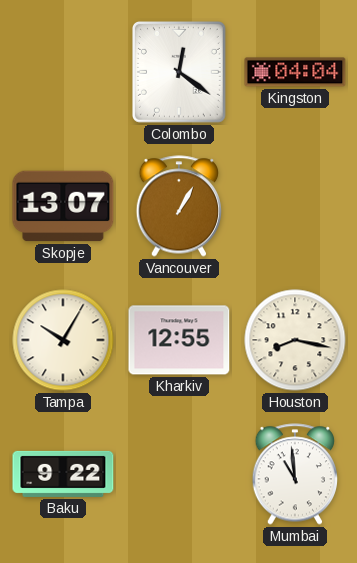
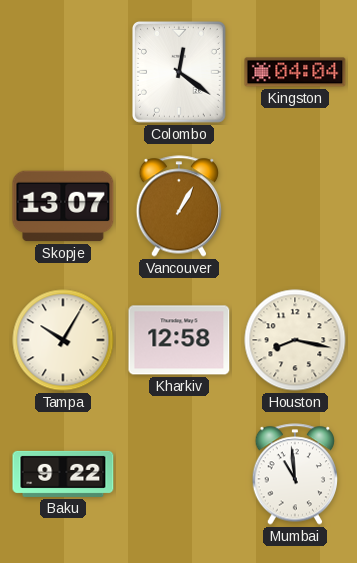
Kharkiv: 12:55 -> 12:58
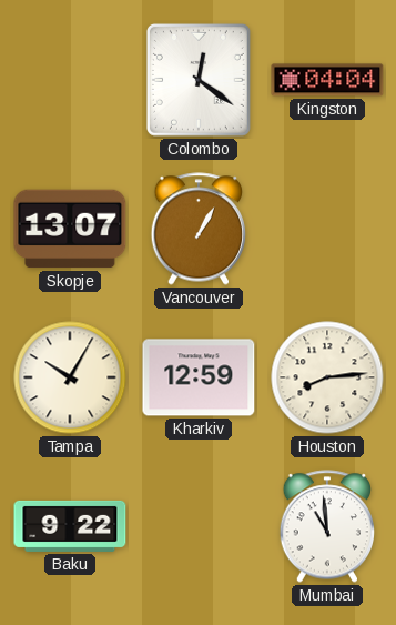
Kharkiv: 12:58 -> 12:59
Houston: 8:17 -> 8:14
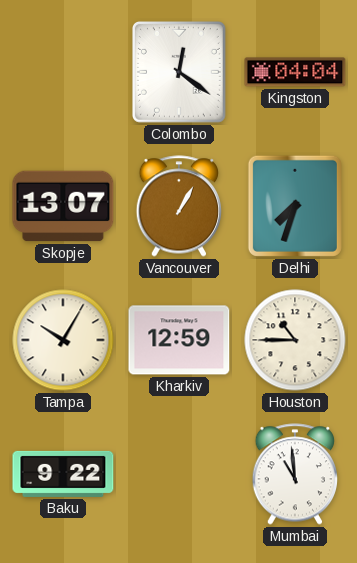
Delhi: none -> 7:33
Houston: 8:14 -> 10:45
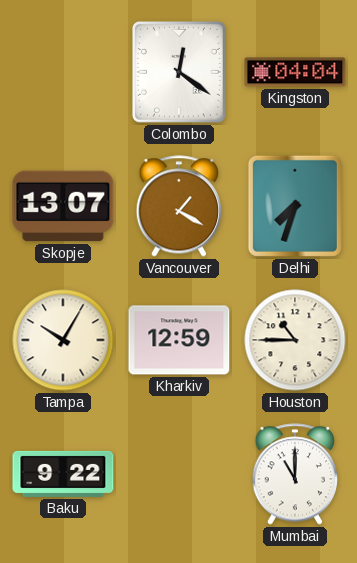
Vancouver: 1:05 -> 1:20
Mumbai: 10:59 -> 11:00
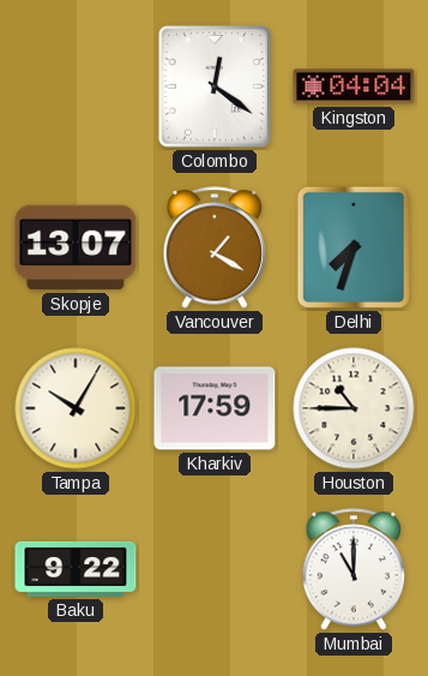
Kharkiv: 12:59 -> 17:59
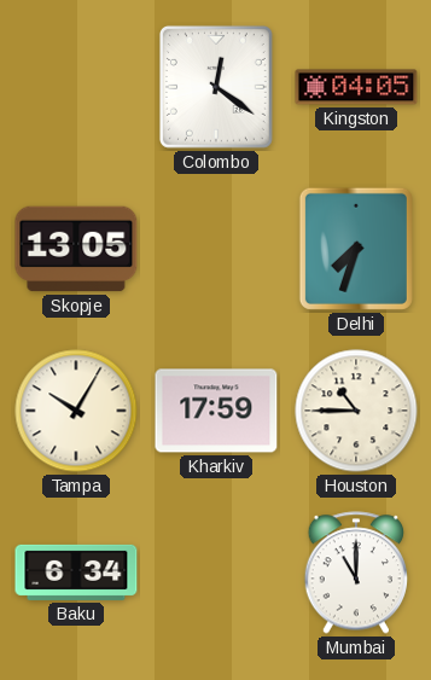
Kingston: 04:04 -> 04:05
Skopje: 13:07 -> 13:05
Vancouver: 1:20 -> none
Baku: 9:22 -> 6:34
